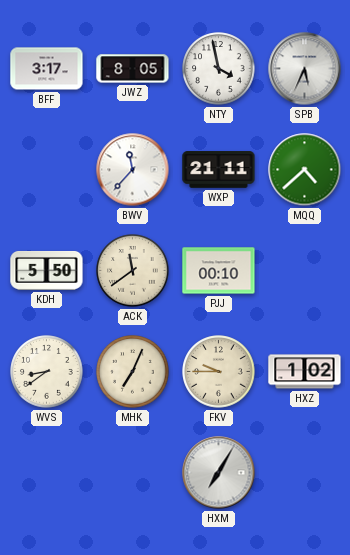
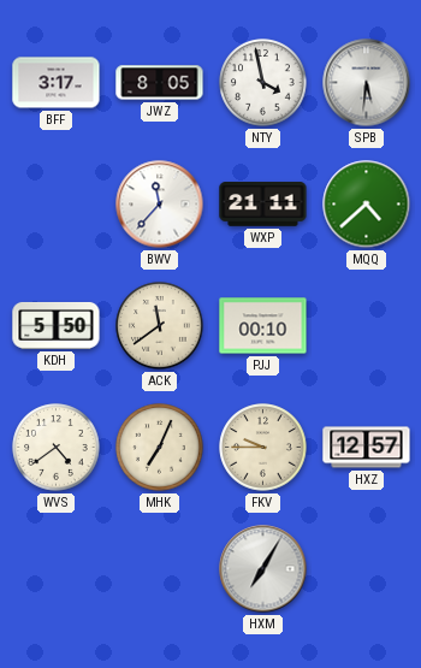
SPB: 5:34 -> 5:31
WVS: 8:39 -> 4:39
HXZ: 1:02 -> 12:57
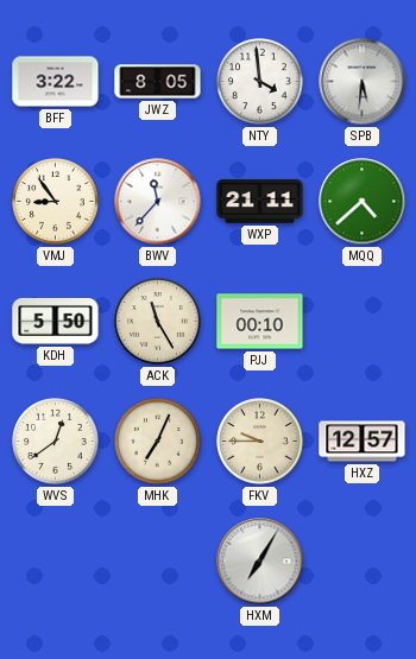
BFF: 3:17 -> 3:22
NTY: 3:58 -> 3:59
VMJ: none -> 8:54
ACK: 11:39 -> 11:25
WVS: 4:39 -> 12:39
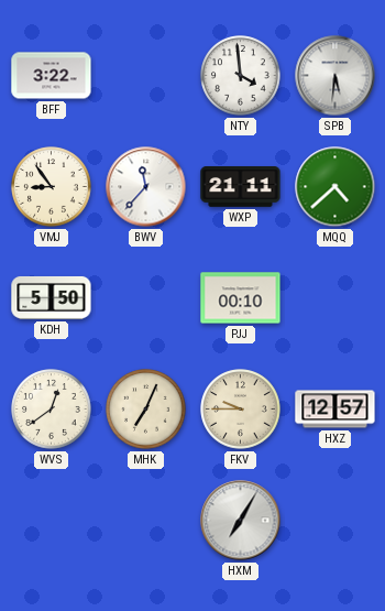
JWZ: 8:05 -> none
ACK: 11:25 -> none
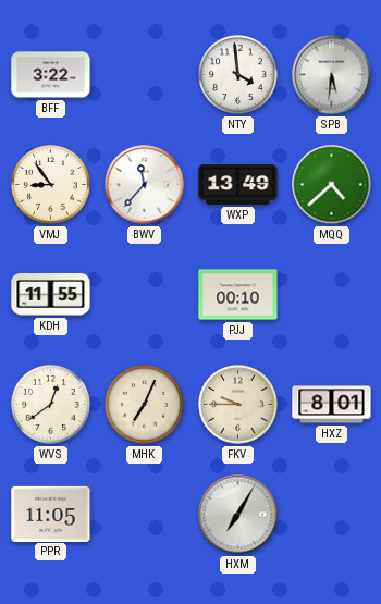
WXP: 21:11 -> 13:49
KDH: 5:50 -> 11:55
HXZ: 12:57 -> 8:01
PPR: none -> 11:05
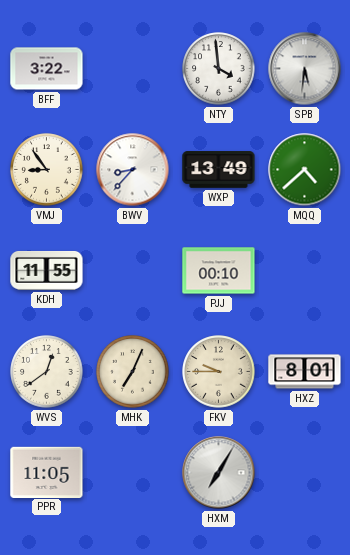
BWV: 11:37 -> 8:37
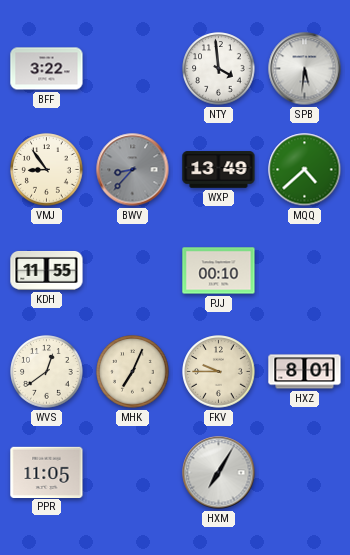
BWV dial: white -> grey
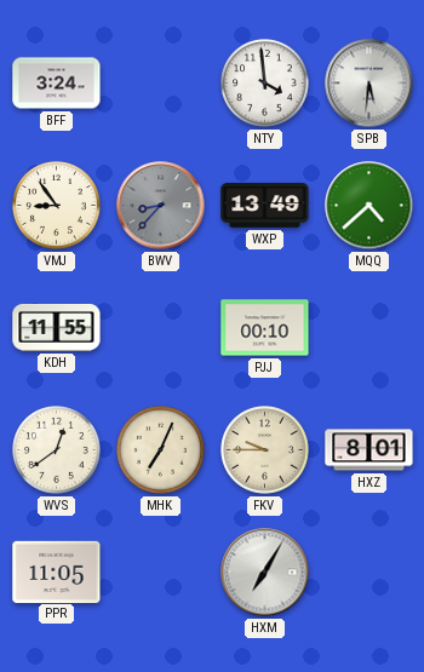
BFF: 3:22 -> 3:24
